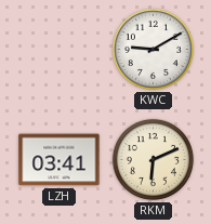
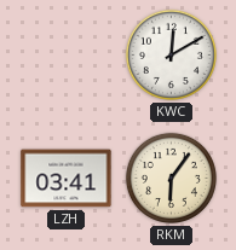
KWC: 9:10 -> 12:10
RKM: 6:11 -> 6:06
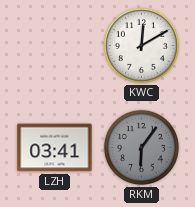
RKM dial: cream -> grey
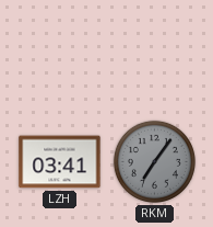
KWC: 12:10 -> none
RKM: 6:06 -> 7:06
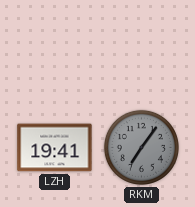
LZH: 03:41 -> 19:41
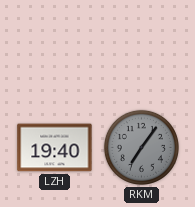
LZH: 19:41 -> 19:40
